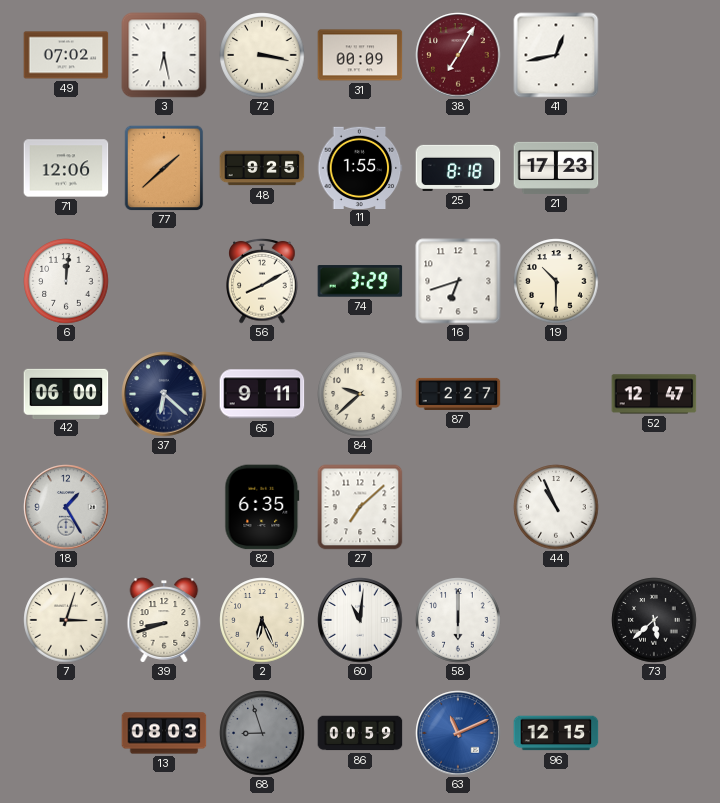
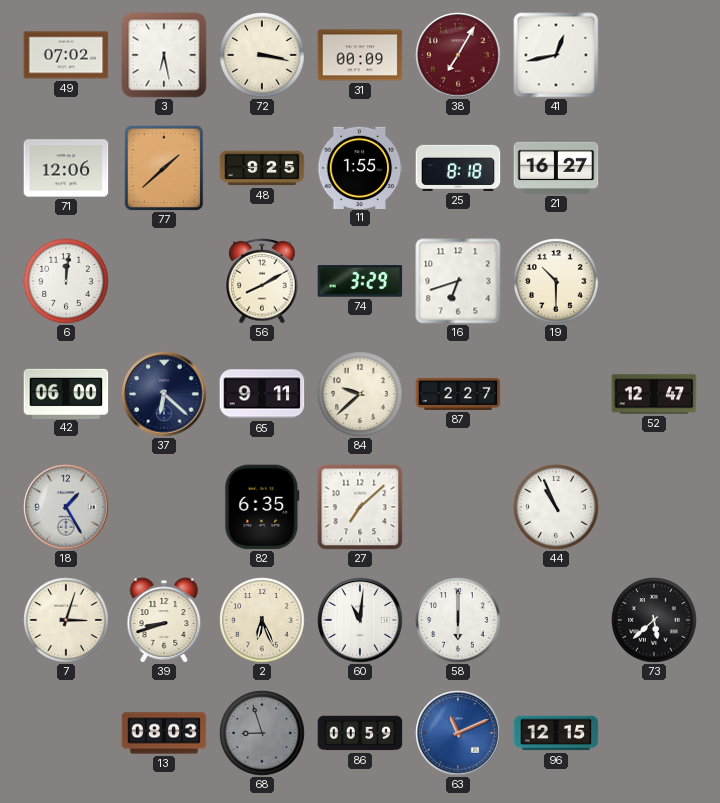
21: 17:23 -> 16:27
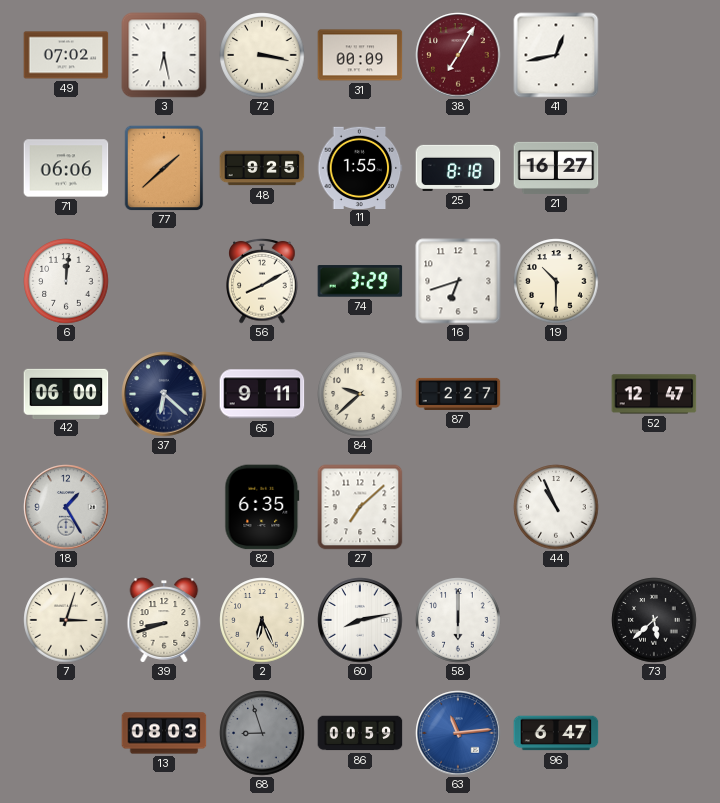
71: 12:06 -> 06:06
60: 11:01 -> 8:13
63: 11:11 -> 11:14
96: 12:15 -> 6:47
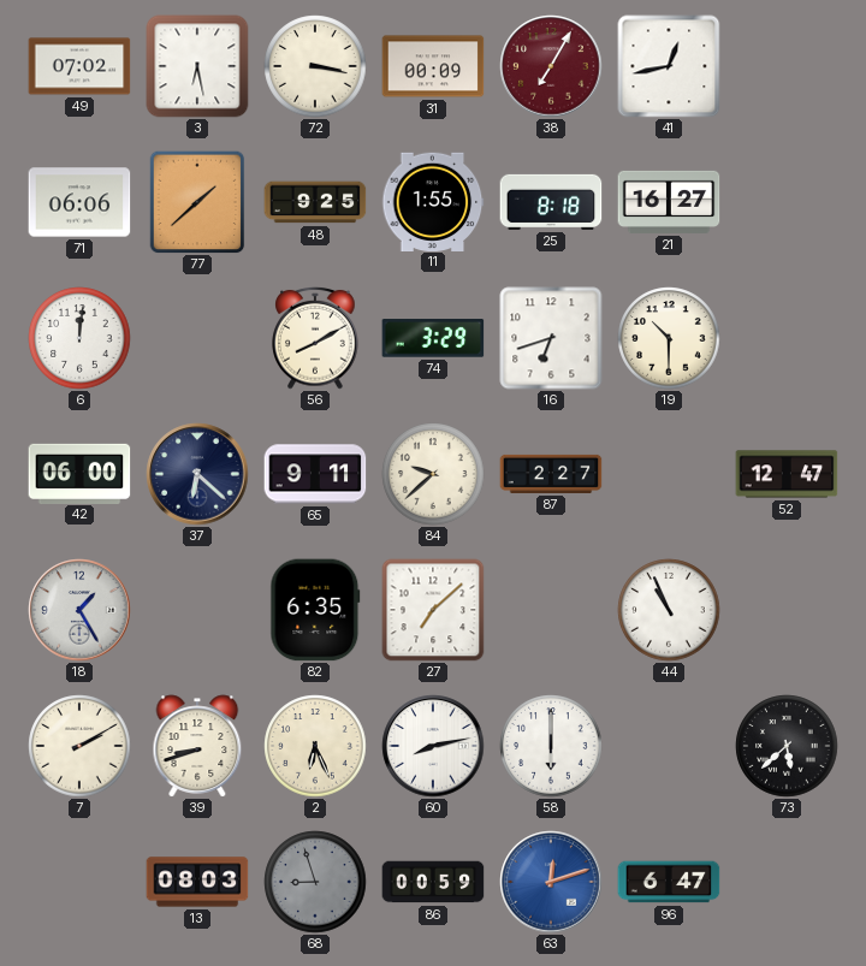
7: 3:03 -> 2:10
63: 11:14 -> 12:12
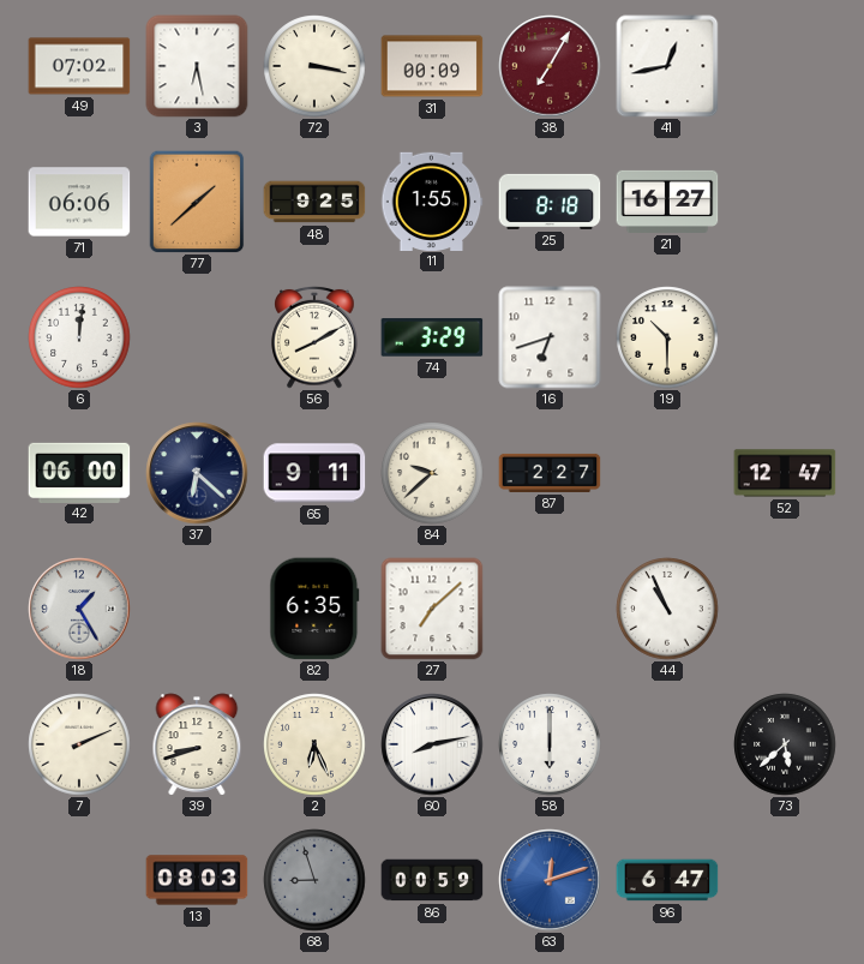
7: 2:10 -> 2:11
